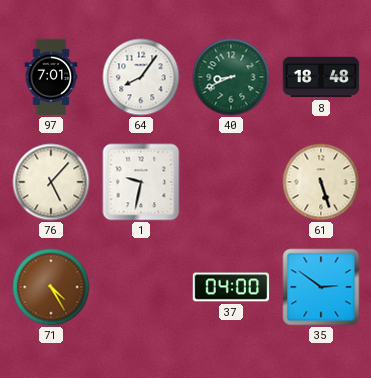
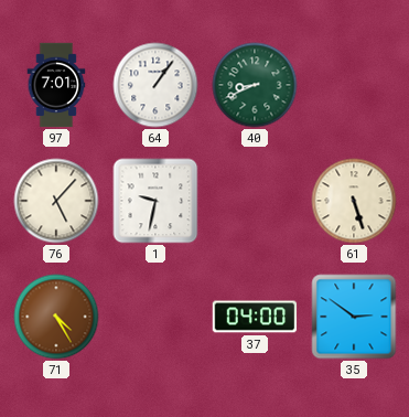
64: 8:06 -> 1:06
8: 18:48 -> none
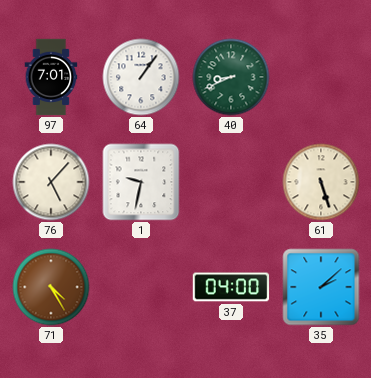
35: 2:51 -> 2:08
